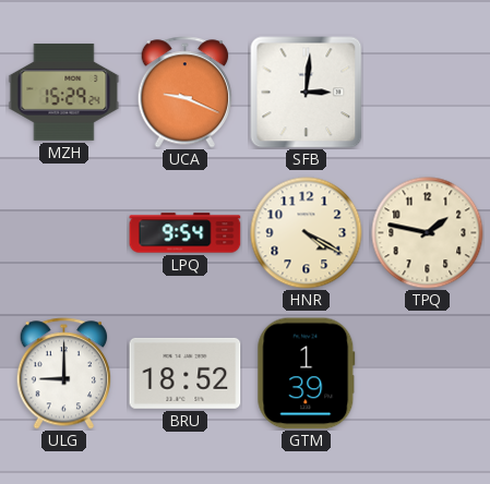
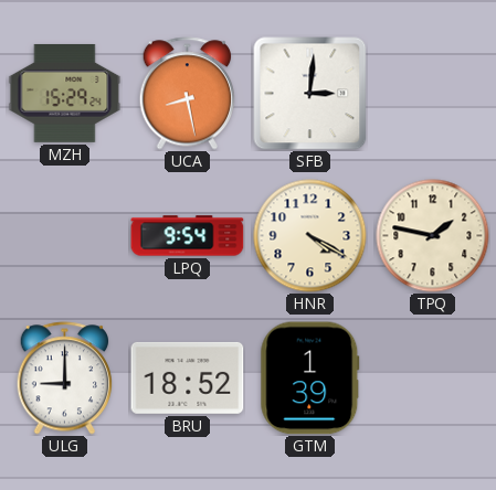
UCA: 9:19 -> 8:28
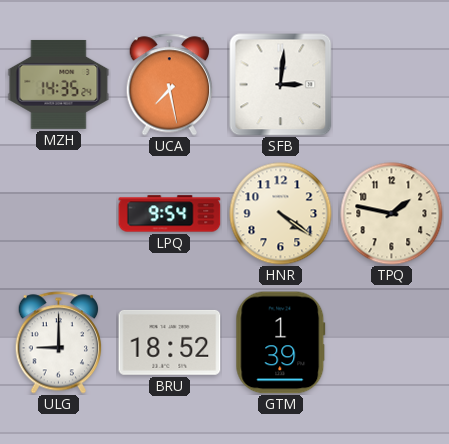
MZH: 15:29 -> 14:35
UCA: 8:28 -> 7:28
HNR: 4:20 -> 4:21
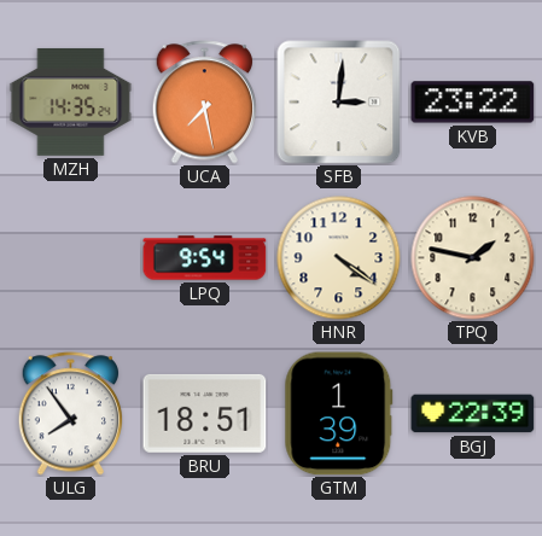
KVB: none -> 23:22
ULG: 9:00 -> 7:54
BRU: 18:52 -> 18:51
BGJ: none -> 22:39
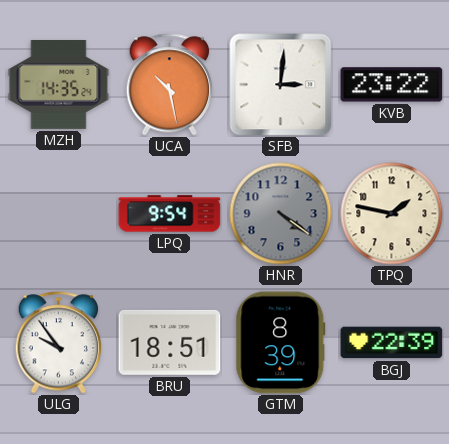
UCA: 7:28 -> 10:28
HNR dial: cream -> grey
ULG: 7:54 -> 9:54
GTM: 1:39 -> 8:39
